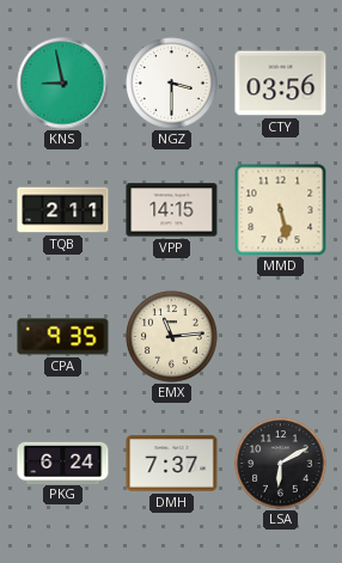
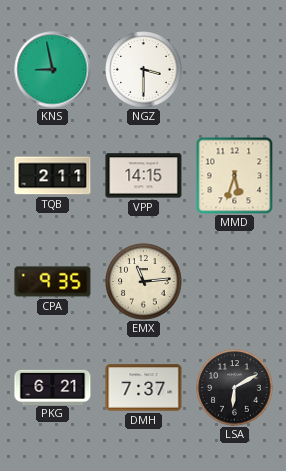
CTY: 03:56 -> none
MMD: 5:28 -> 5:33
PKG: 6:24 -> 6:21
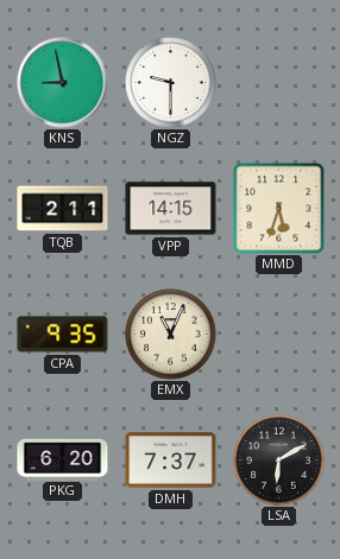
NGZ: 3:30 -> 9:30
EMX: 11:14 -> 11:04
PKG: 6:21 -> 6:20
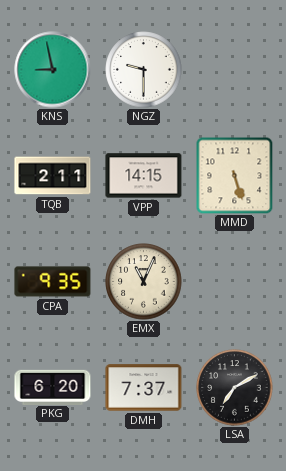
MMD: 5:33 -> 5:27
LSA: 6:10 -> 7:10
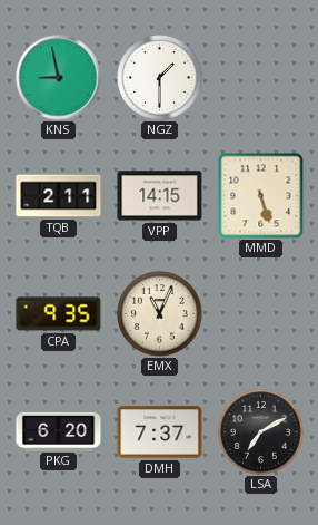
NGZ: 9:30 -> 1:30
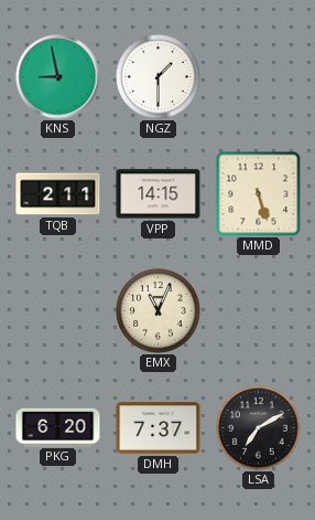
CPA: 9:35 -> none
